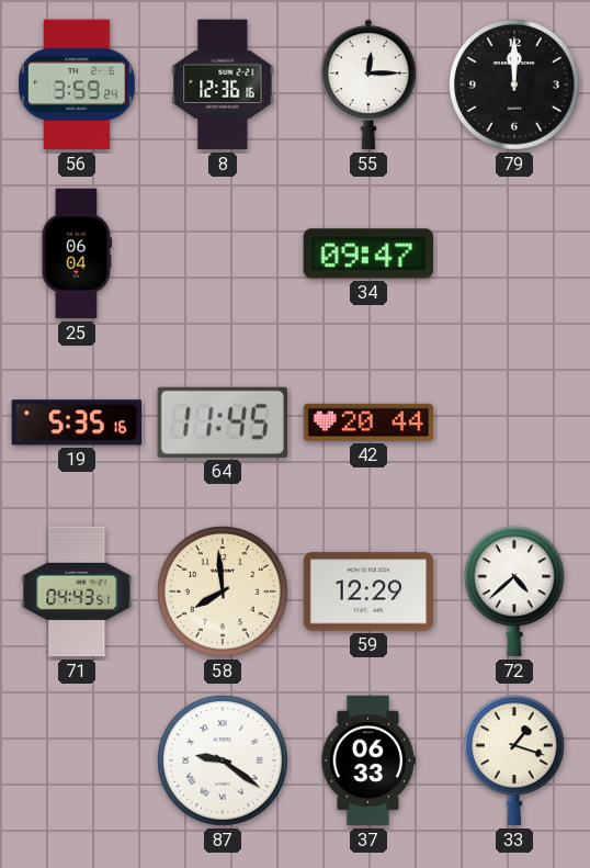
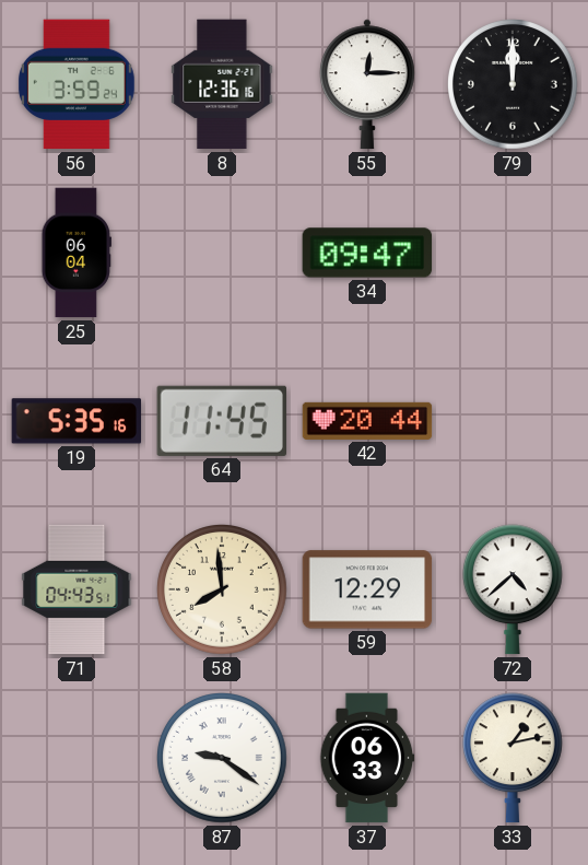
33: 1:18 -> 1:13
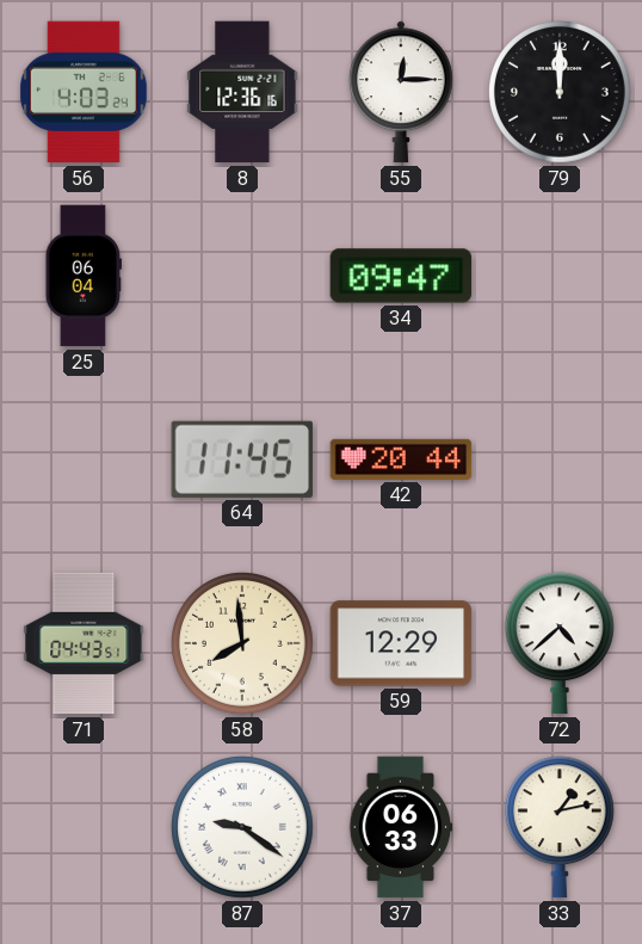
56: 3:59 -> 4:03
19: 5:35 -> none
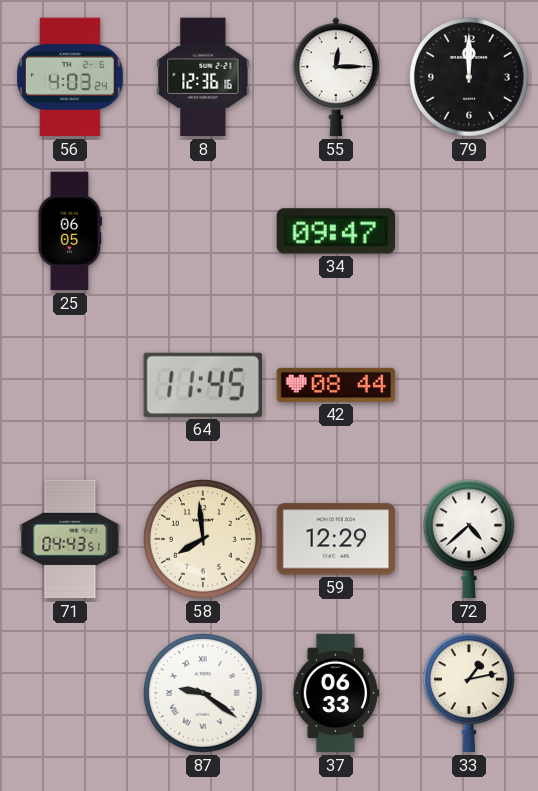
25: 06:04 -> 06:05
42: 20:44 -> 08:44
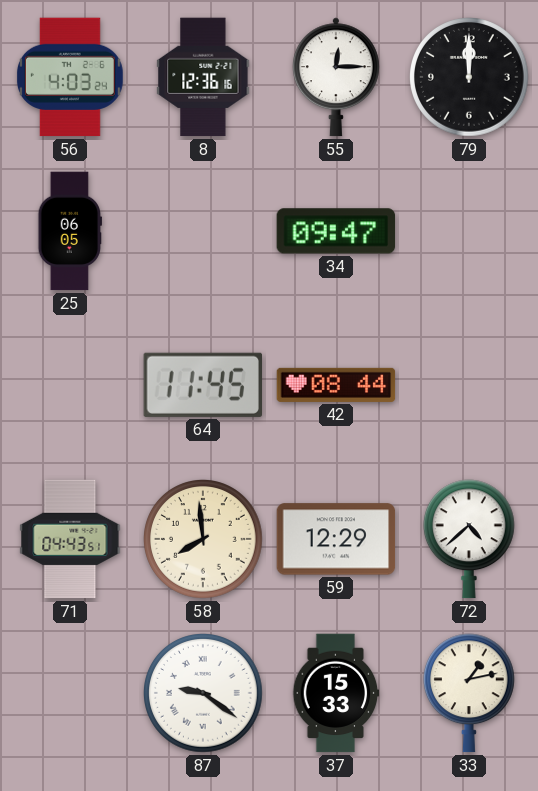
37: 06:33 -> 15:33
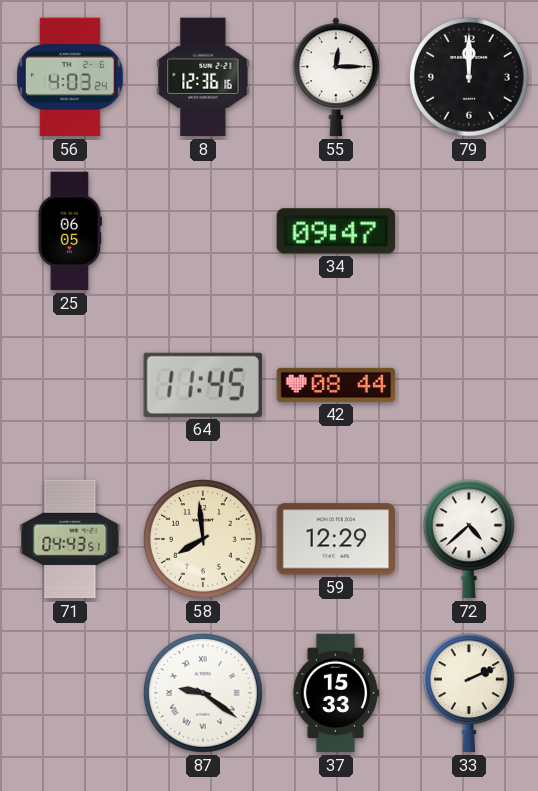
33: 1:13 -> 2:11
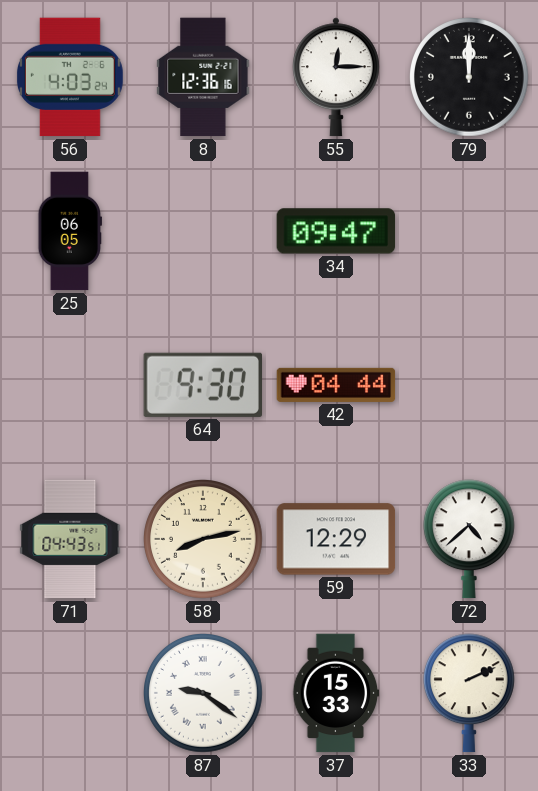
64: 11:45 -> 9:30
42: 08:44 -> 04:44
58: 7:59 -> 8:13
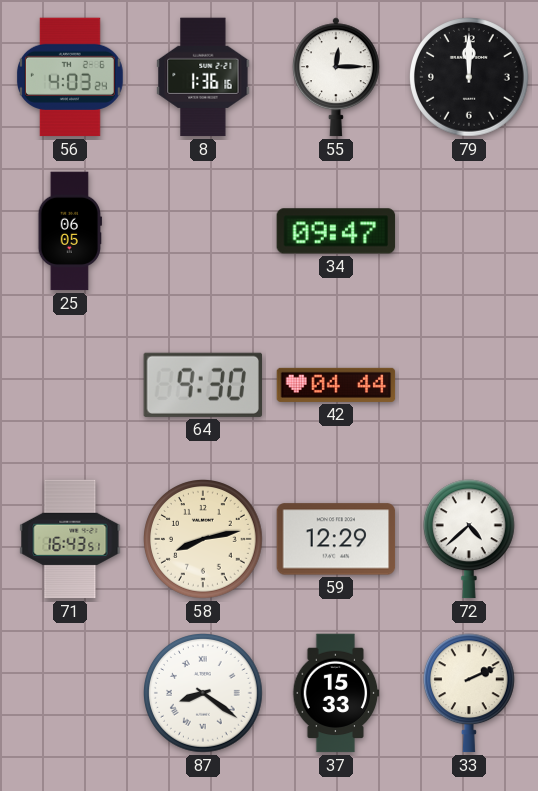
8: 12:36 -> 1:36
71: 04:43 -> 16:43
87: 9:21 -> 8:21
